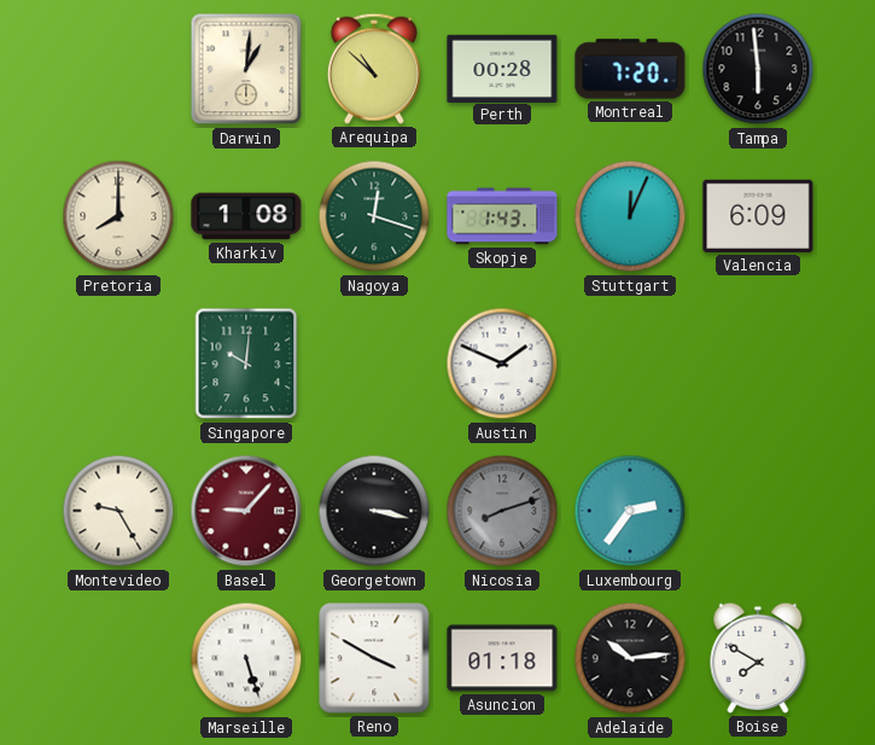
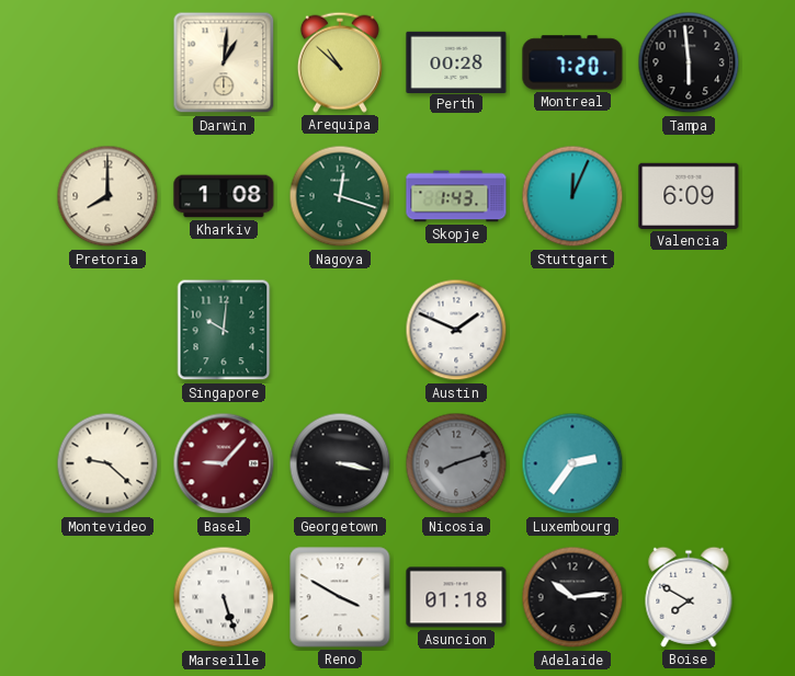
Montevideo: 9:25 -> 9:22
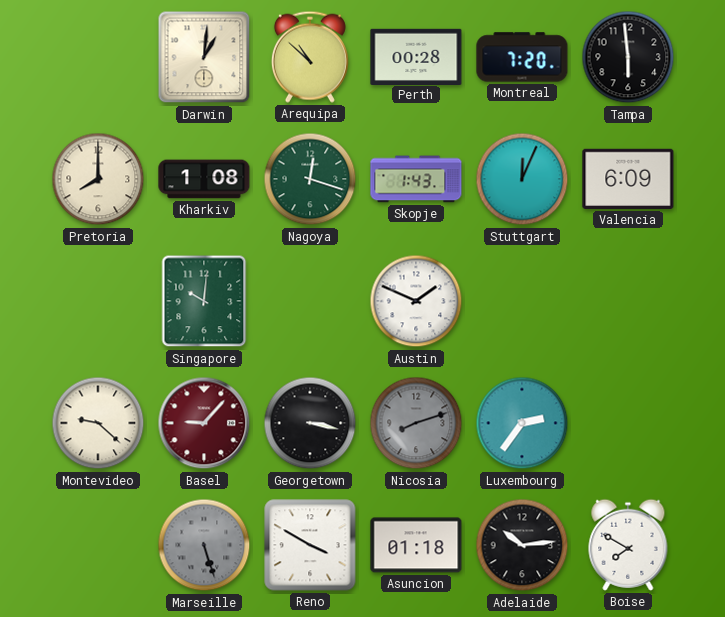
Marseille dial: white -> grey
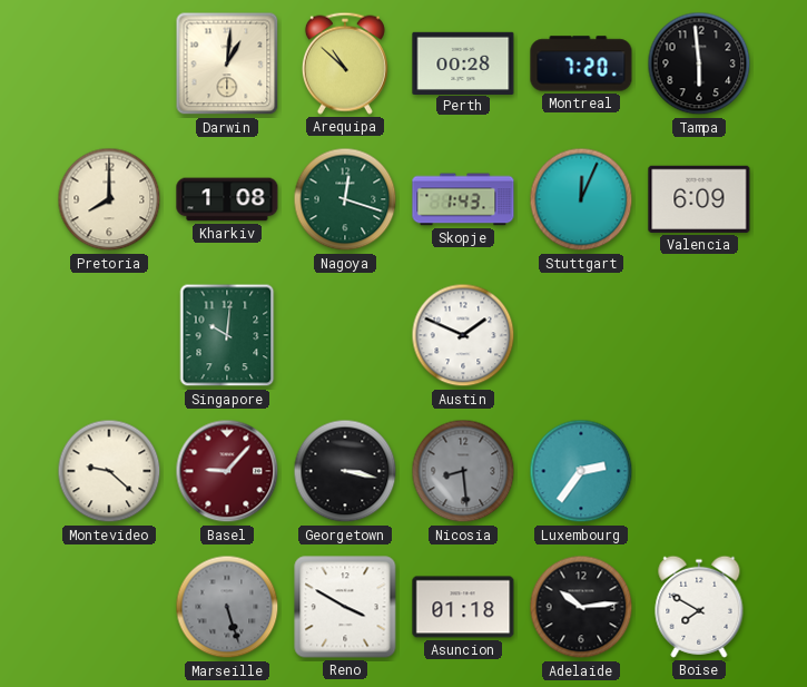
Nicosia: 8:12 -> 8:29
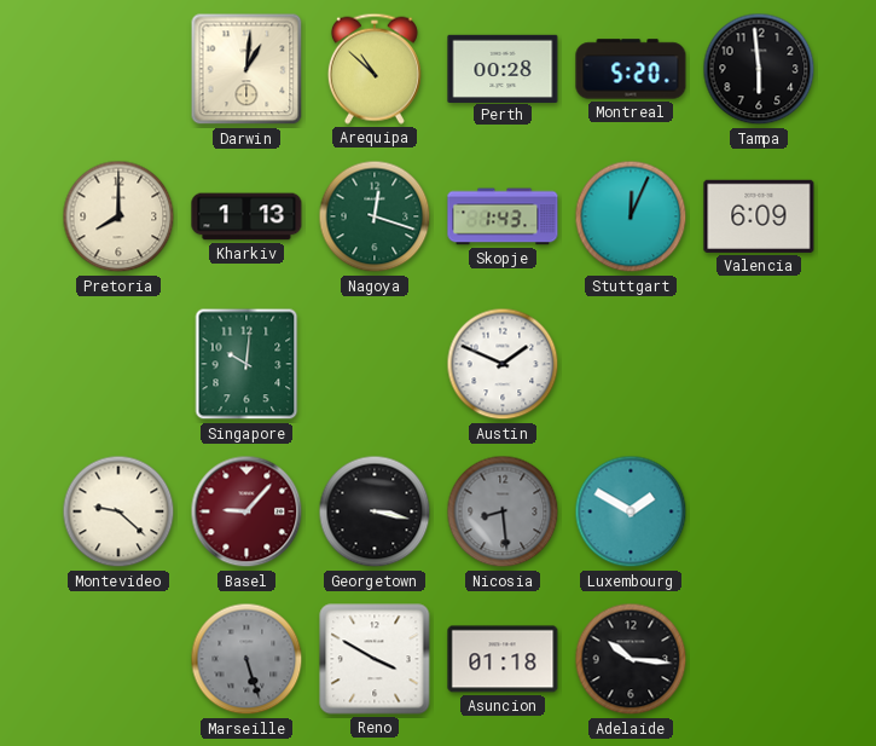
Montreal: 7:20 -> 5:20
Kharkiv: 1:08 -> 1:13
Luxembourg: 2:36 -> 1:50
Adelaide: 10:14 -> 10:16
Boise: 7:50 -> none
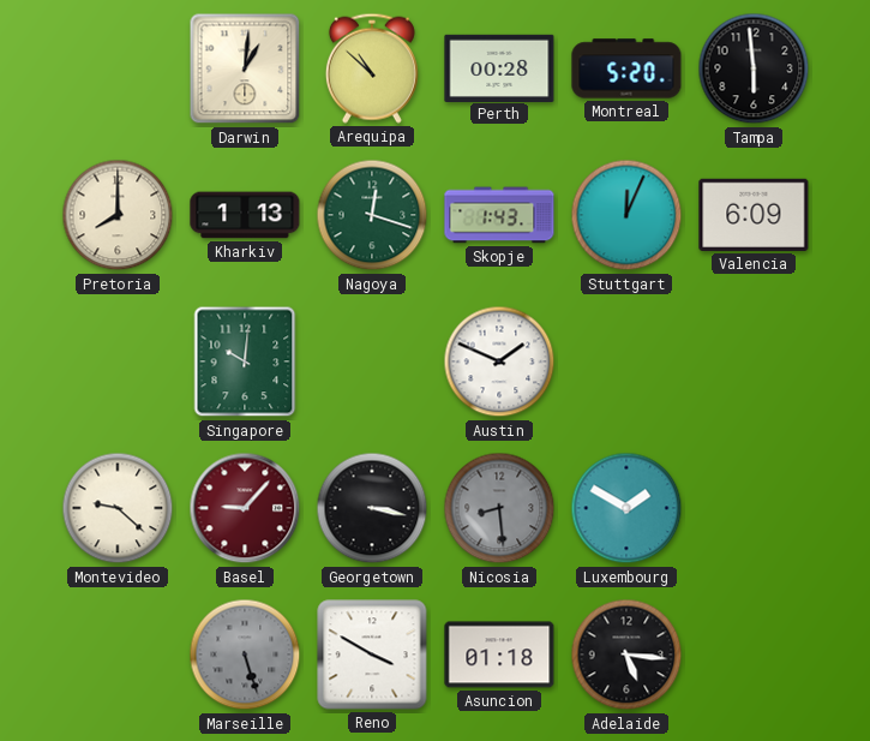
Adelaide: 10:16 -> 5:16
